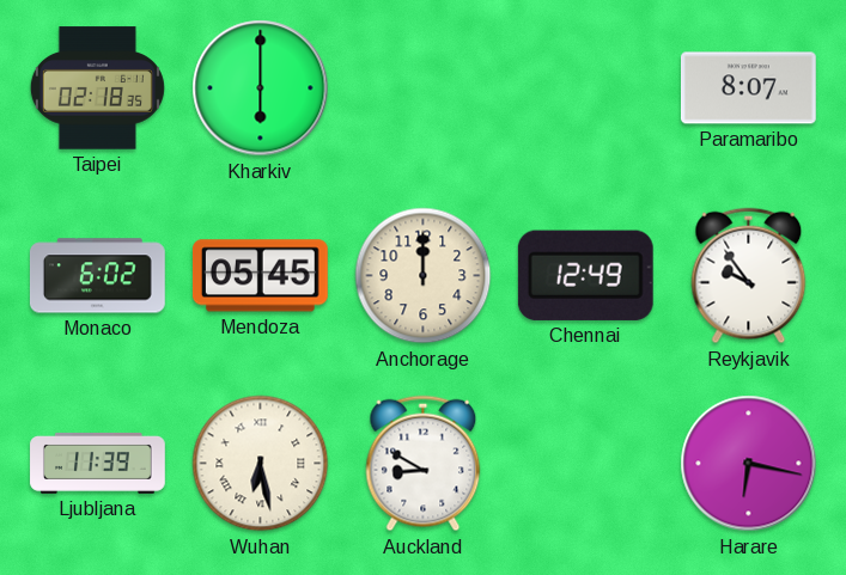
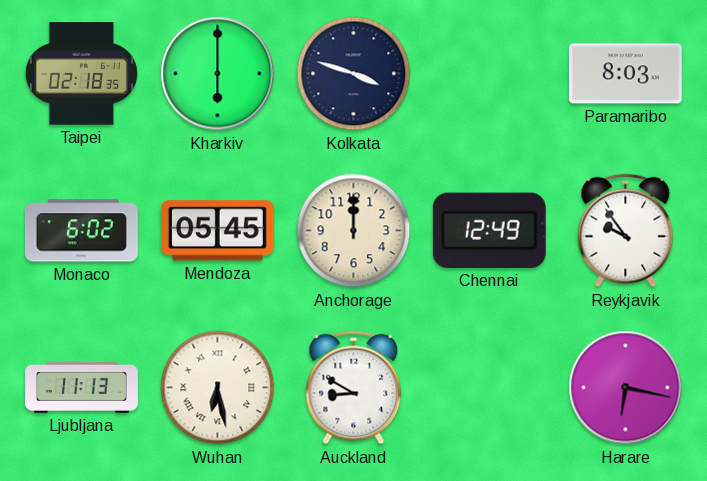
Kolkata: none -> 3:48
Paramaribo: 8:07 -> 8:03
Ljubljana: 11:39 -> 11:13
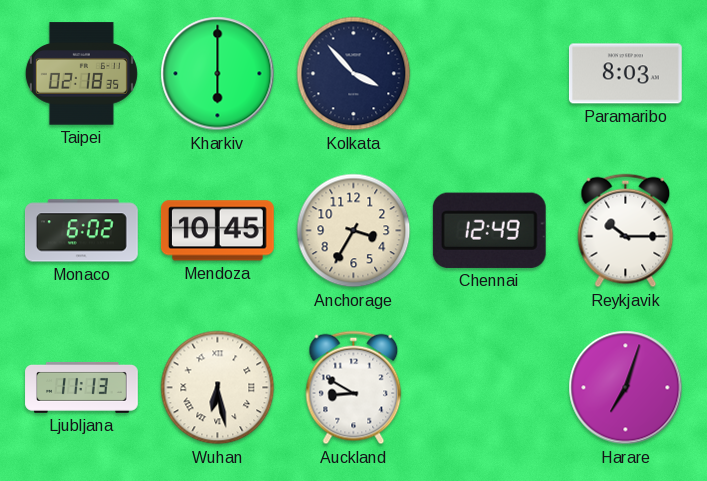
Kolkata: 3:48 -> 3:53
Mendoza: 05:45 -> 10:45
Anchorage: 12:00 -> 3:35
Reykjavik: 9:54 -> 10:15
Harare: 6:17 -> 7:03
